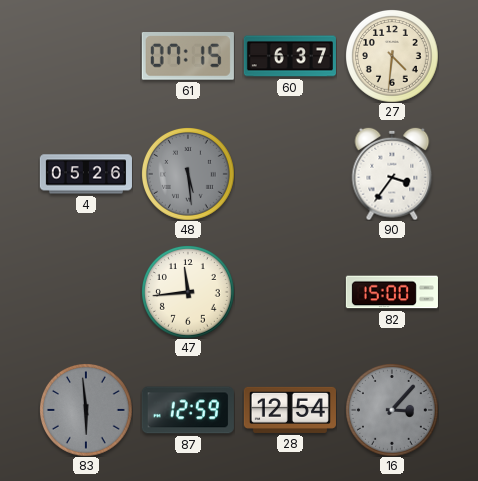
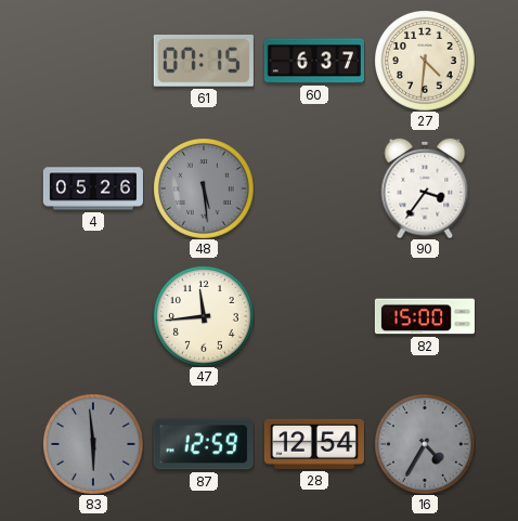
16: 3:07 -> 4:35
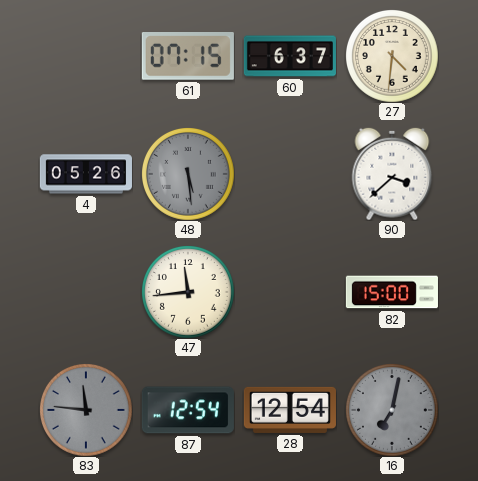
90: 3:36 -> 3:38
83: 5:59 -> 11:46
87: 12:59 -> 12:54
16: 4:35 -> 7:02
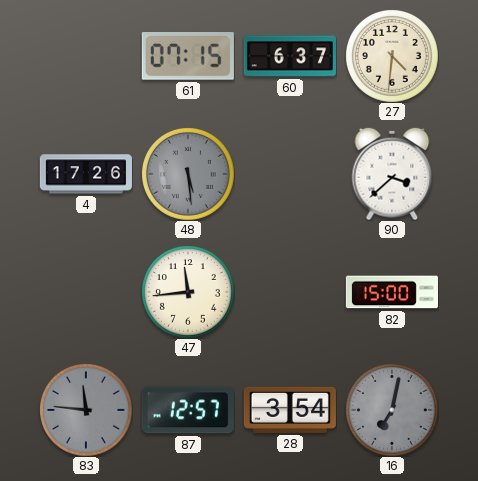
4: 05:26 -> 17:26
87: 12:54 -> 12:57
28: 12:54 -> 3:54
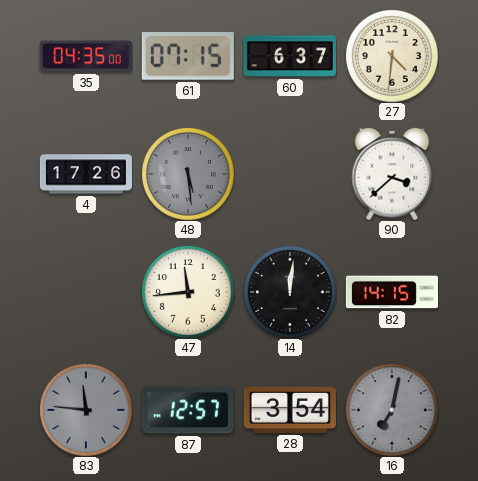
35: none -> 04:35
14: none -> 12:01
82: 15:00 -> 14:15
